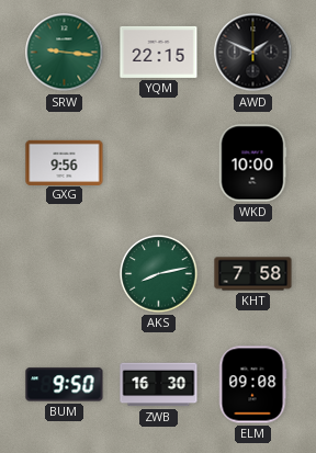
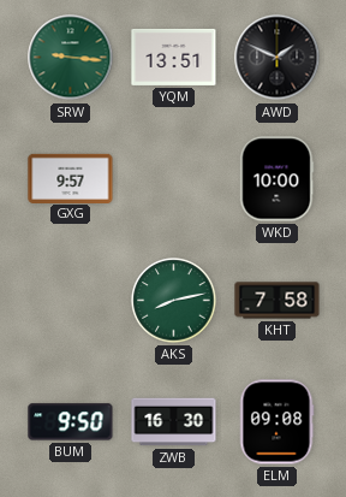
YQM: 22:15 -> 13:51
GXG: 9:56 -> 9:57
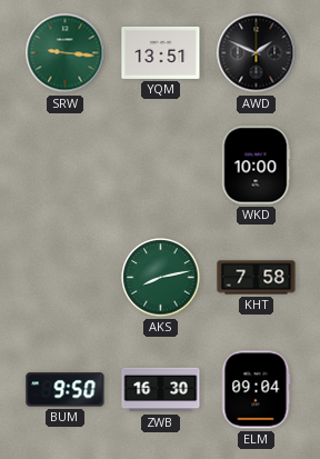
GXG: 9:57 -> none
ELM: 09:08 -> 09:04
